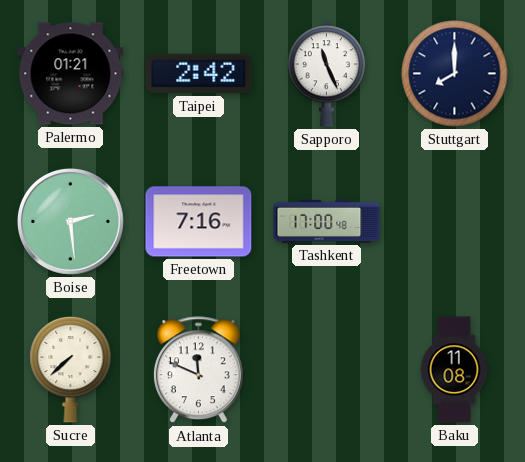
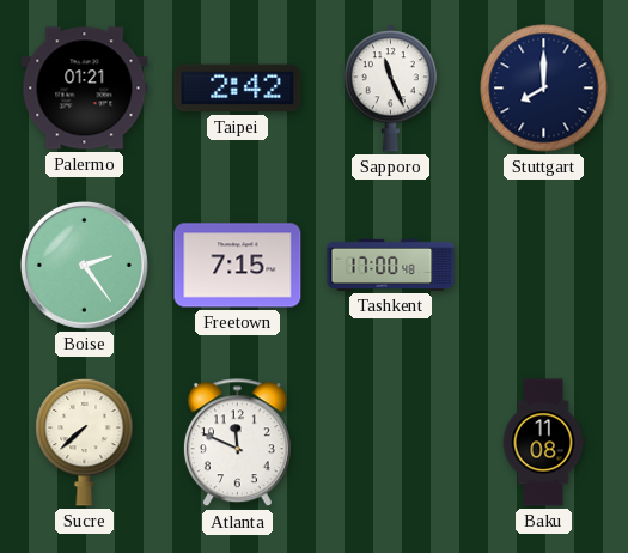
Boise: 2:29 -> 2:24
Freetown: 7:16 -> 7:15
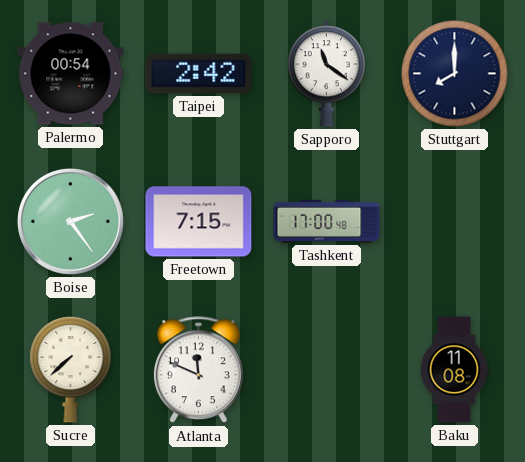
Palermo: 01:21 -> 00:54
Sapporo: 11:26 -> 11:21
